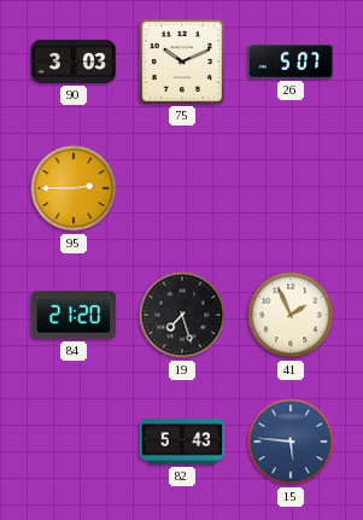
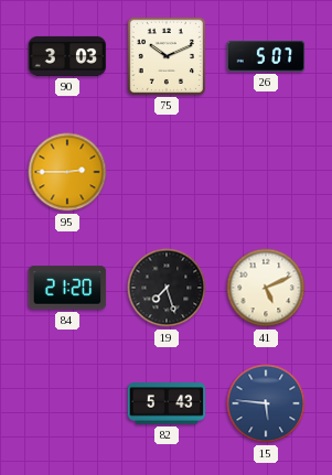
41: 1:56 -> 5:11
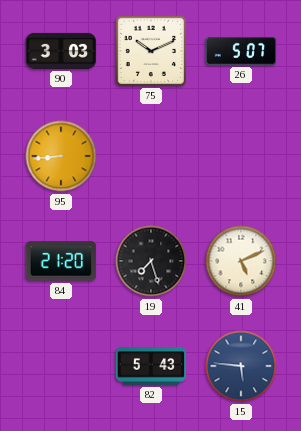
95: 2:45 -> 8:44
